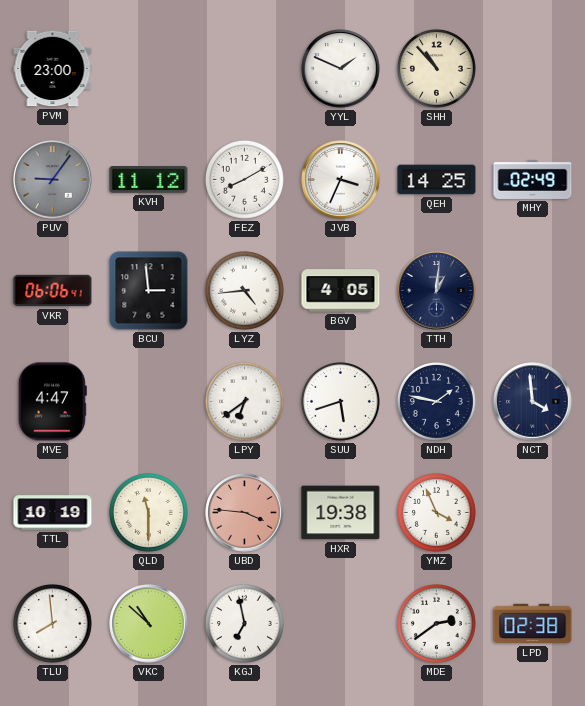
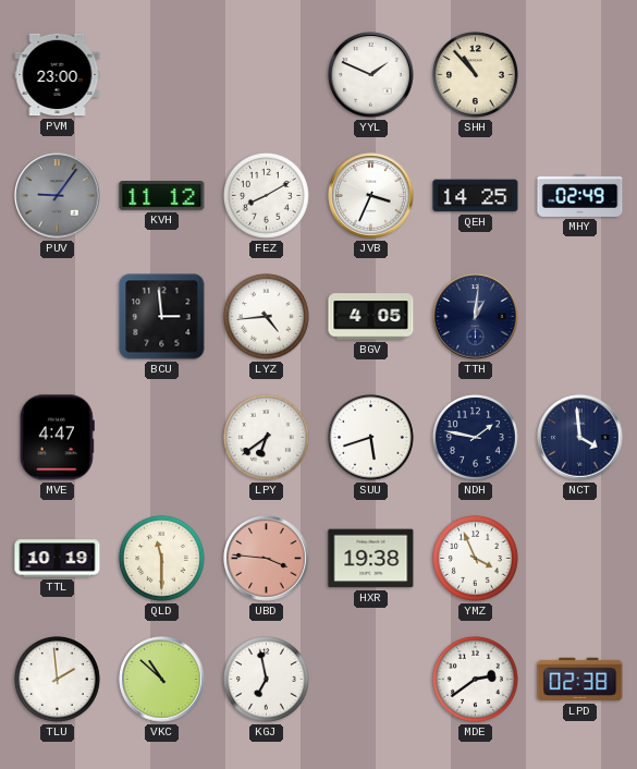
VKR: 06:06 -> none
TLU: 7:59 -> 1:59
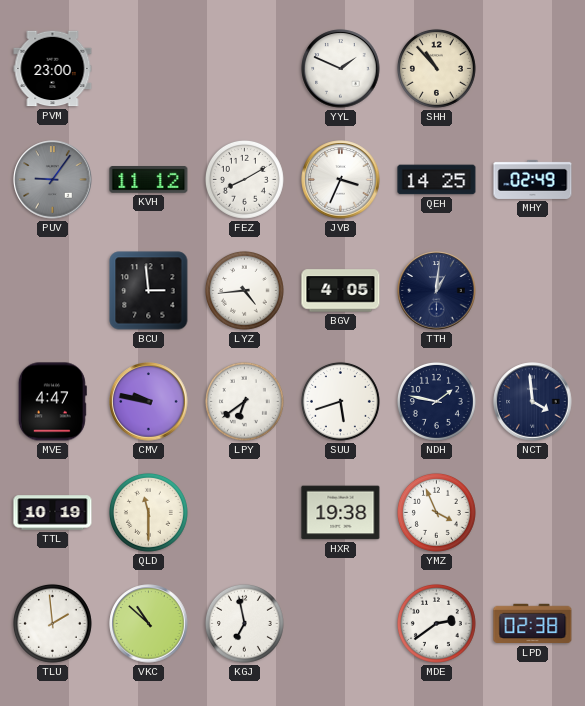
CMV: none -> 9:47
UBD: 3:46 -> none
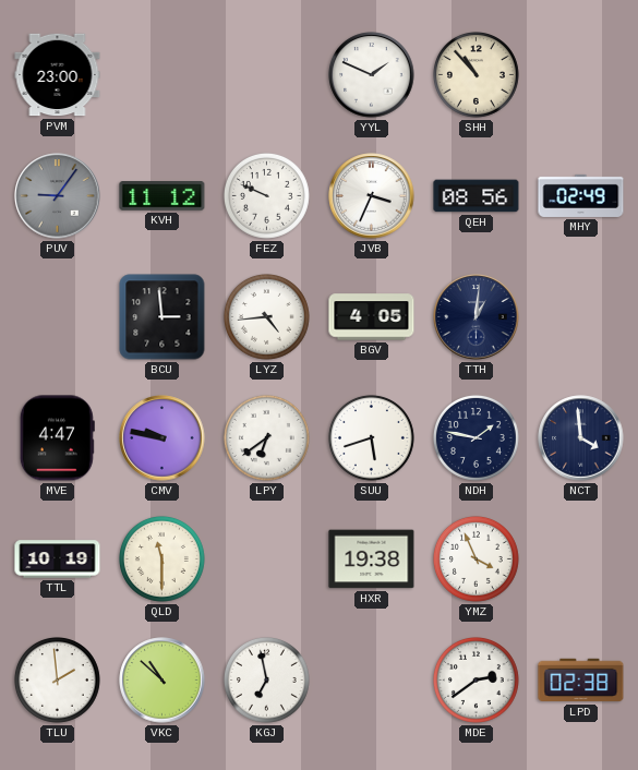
FEZ: 8:10 -> 9:49
QEH: 14:25 -> 08:56
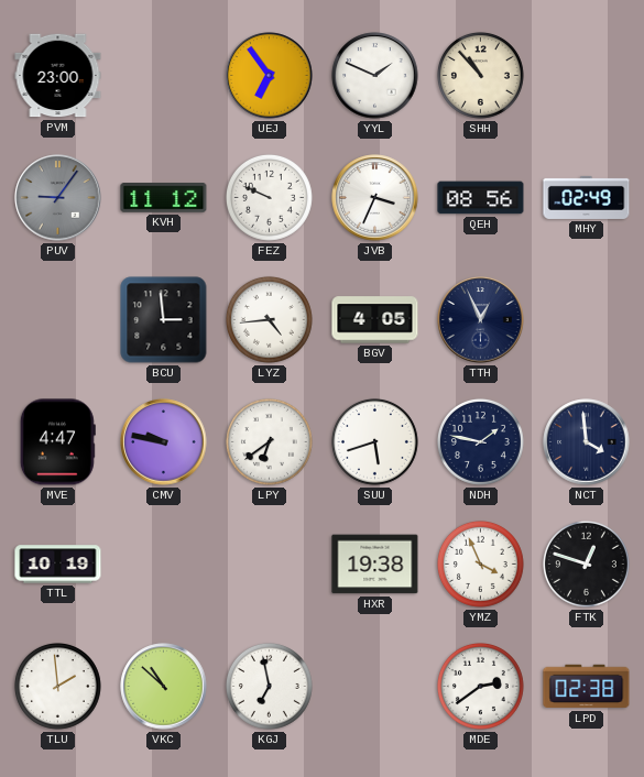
UEJ: none -> 6:54
TTH: 1:01 -> 12:56
QLD: 11:30 -> none
FTK: none -> 12:48
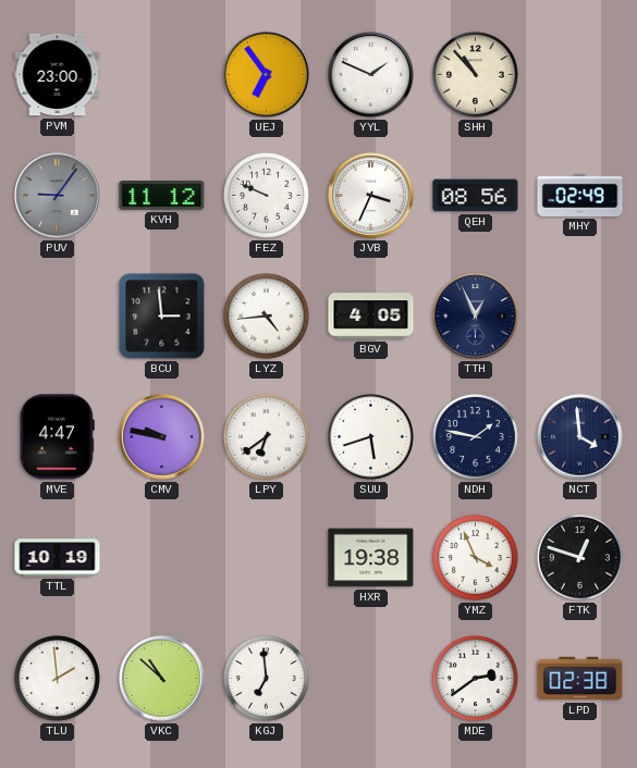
KGJ: 6:58 -> 6:59
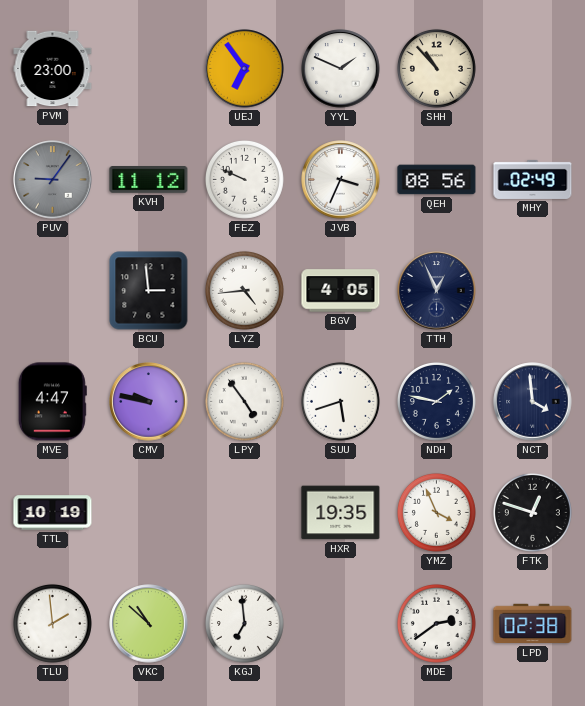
LPY: 6:39 -> 4:54
HXR: 19:38 -> 19:35
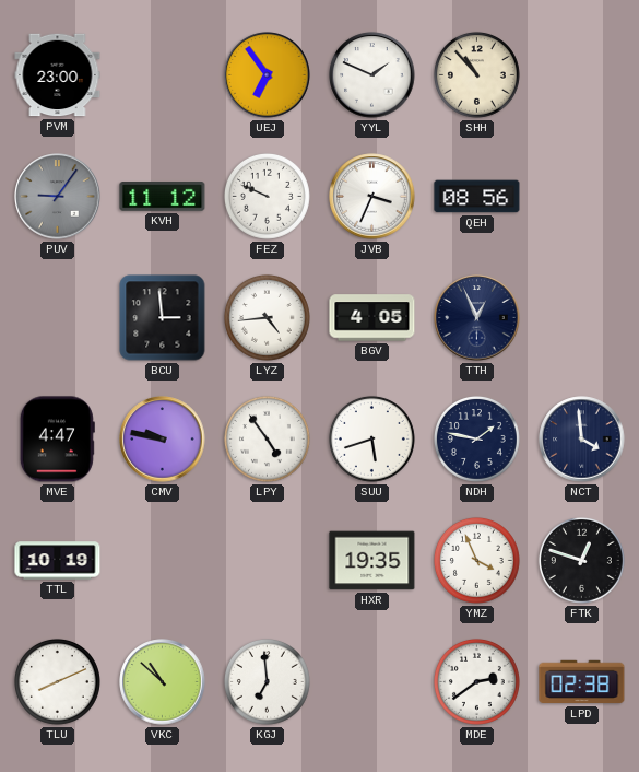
MHY: 02:49 -> none
TLU: 1:59 -> 8:11
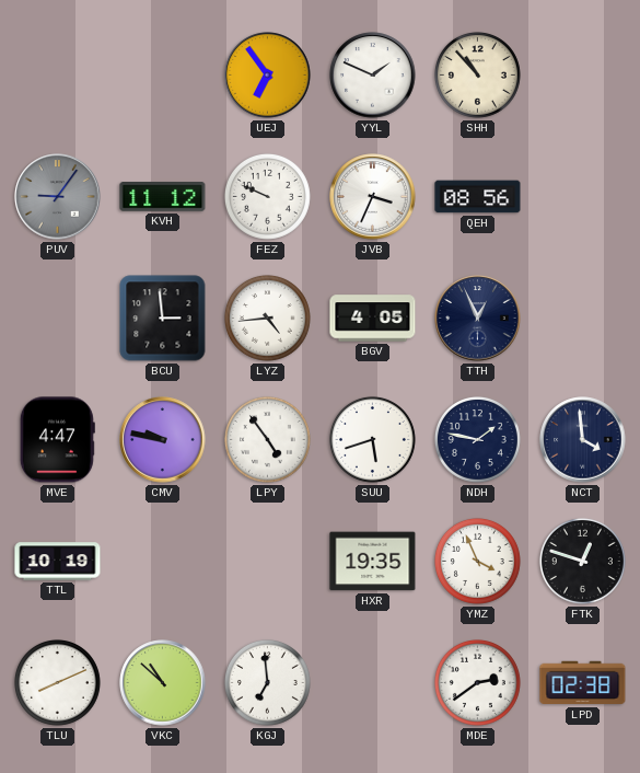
PVM: 23:00 -> none
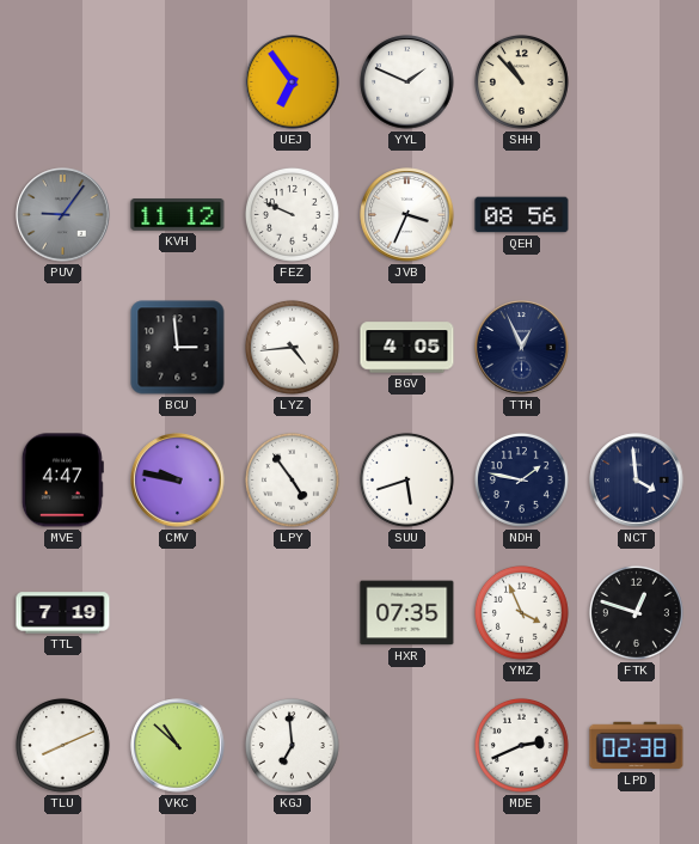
TTL: 10:19 -> 7:19
HXR: 19:35 -> 07:35
MDE: 2:39 -> 2:41
